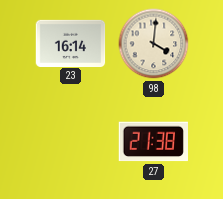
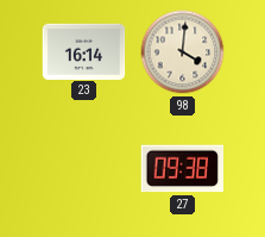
27: 21:38 -> 09:38
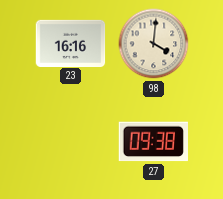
23: 16:14 -> 16:16
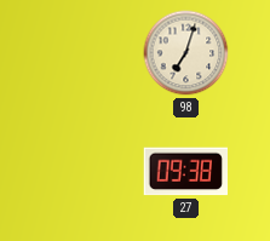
23: 16:16 -> none
98: 4:01 -> 7:03
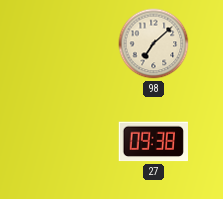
98: 7:03 -> 7:08
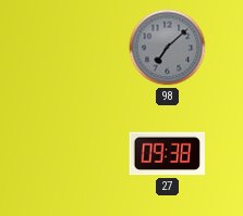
98 dial: cream -> grey
